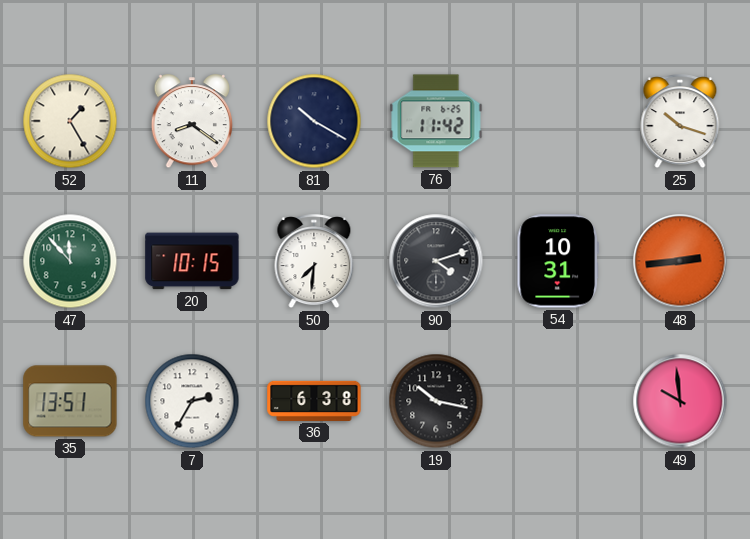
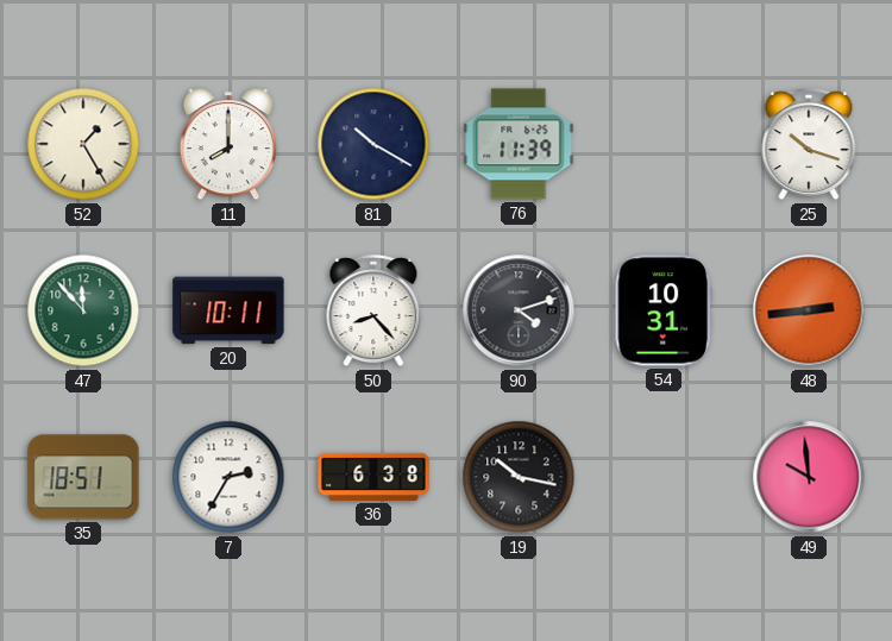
11: 8:21 -> 8:00
76: 11:42 -> 11:39
20: 10:15 -> 10:11
50: 7:31 -> 8:23
35: 13:51 -> 18:51
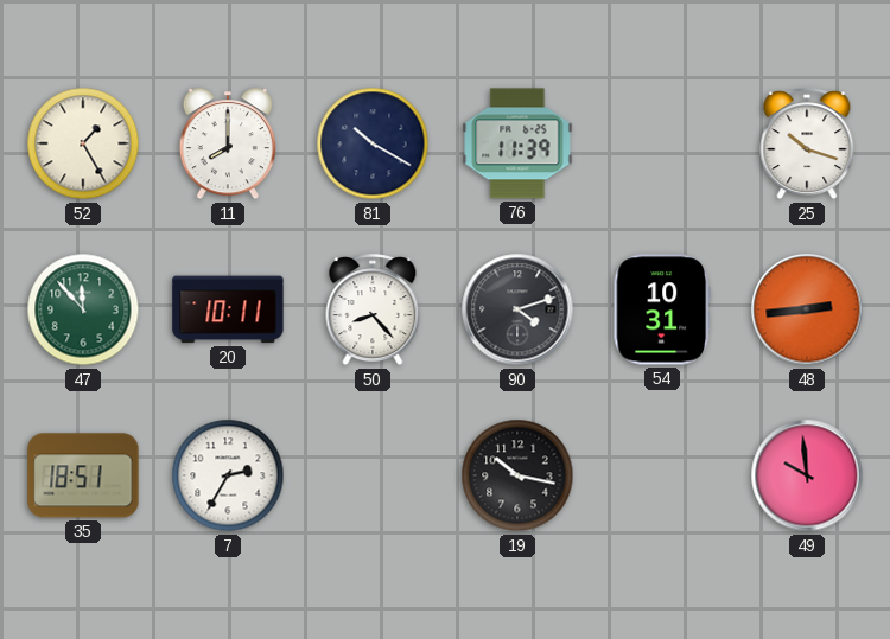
36: 6:38 -> none
